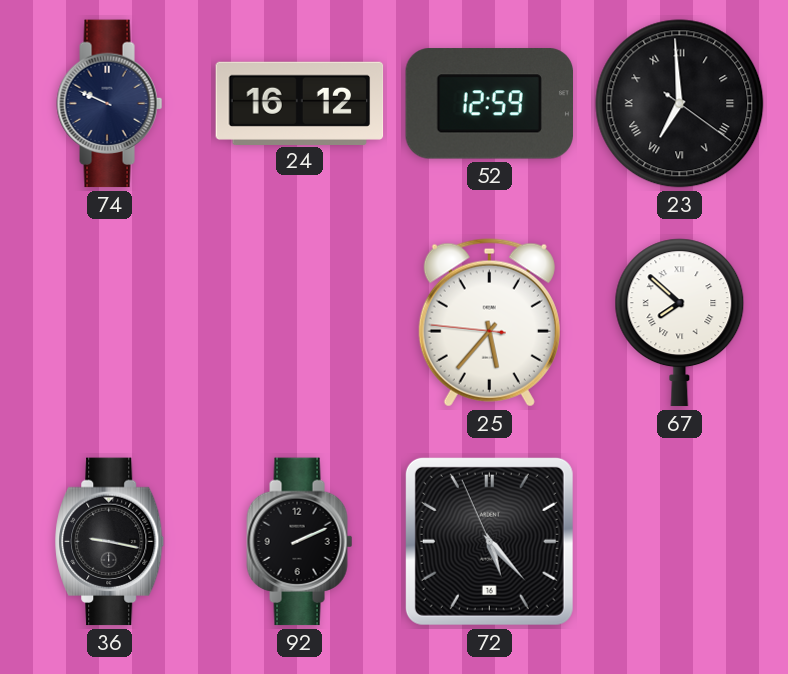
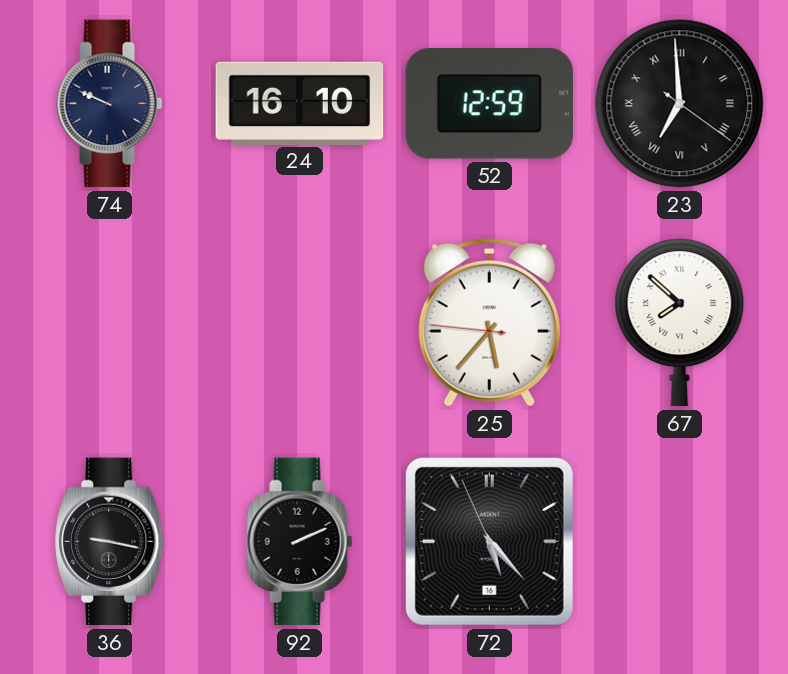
24: 16:12 -> 16:10
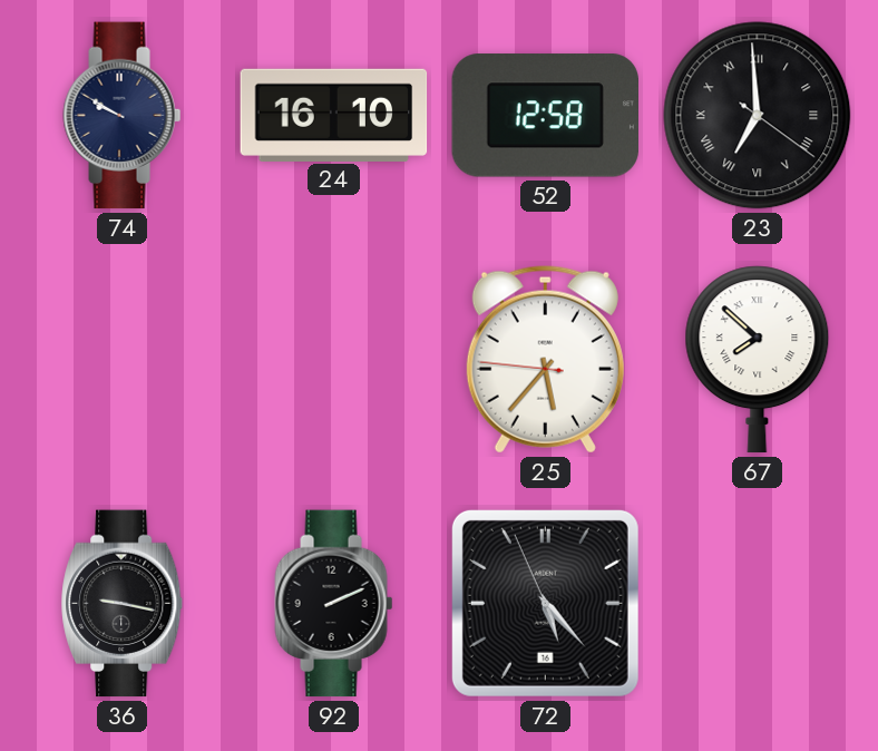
74: 9:49 -> 9:50
52: 12:59 -> 12:58
